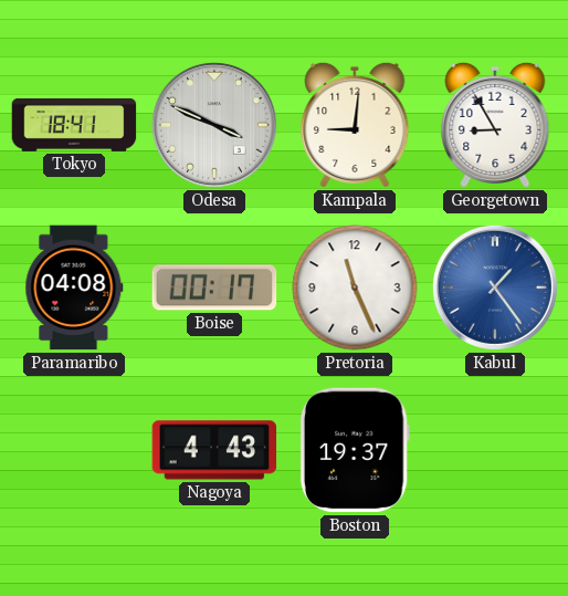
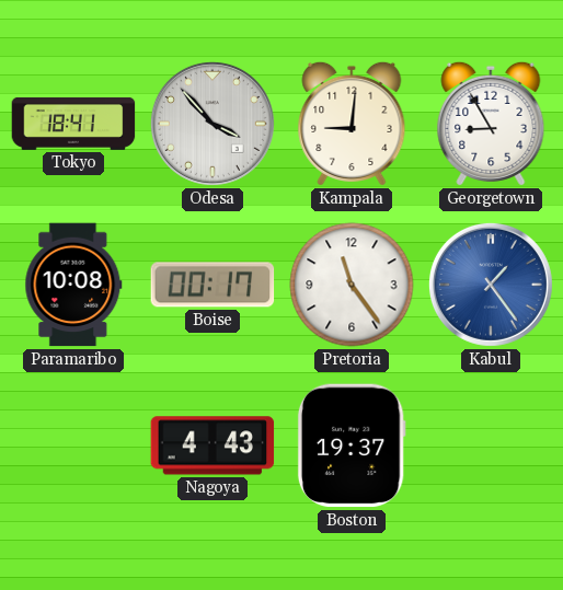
Odesa: 3:49 -> 3:53
Paramaribo: 04:08 -> 10:08
Pretoria: 11:26 -> 11:24
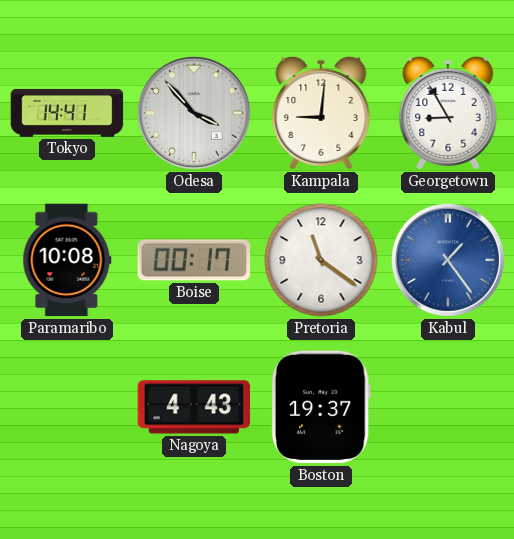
Tokyo: 18:41 -> 14:41
Pretoria: 11:24 -> 11:21
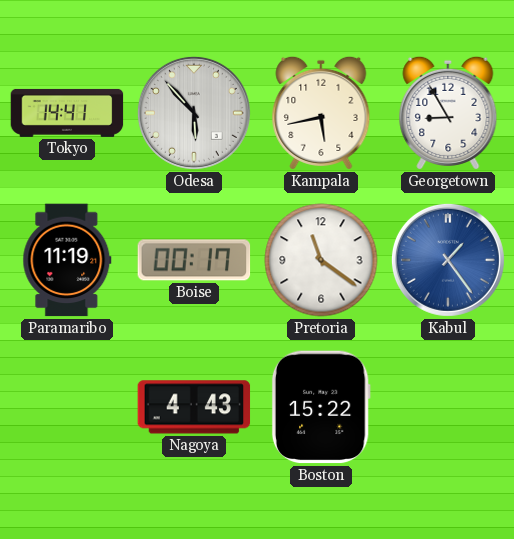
Odesa: 3:53 -> 5:53
Kampala: 9:01 -> 5:43
Paramaribo: 10:08 -> 11:19
Boston: 19:37 -> 15:22
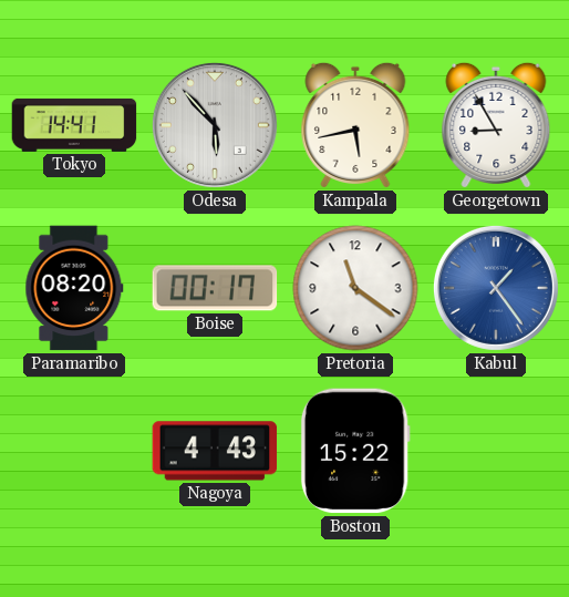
Paramaribo: 11:19 -> 08:20
